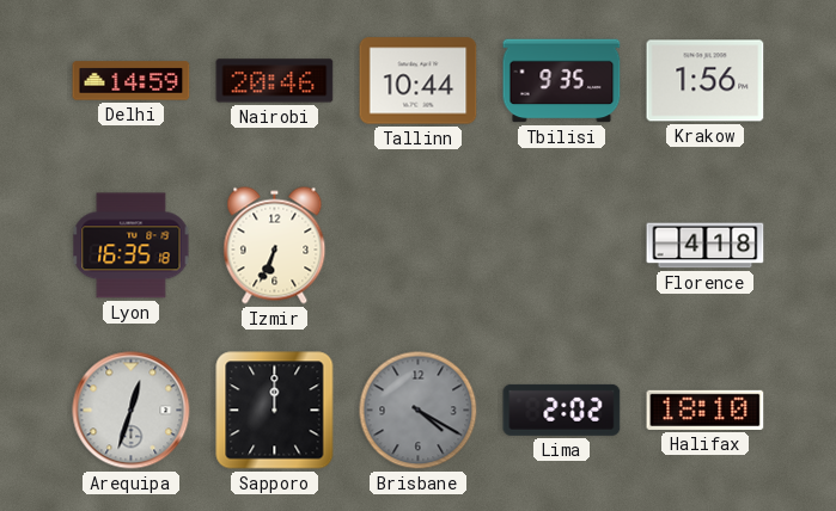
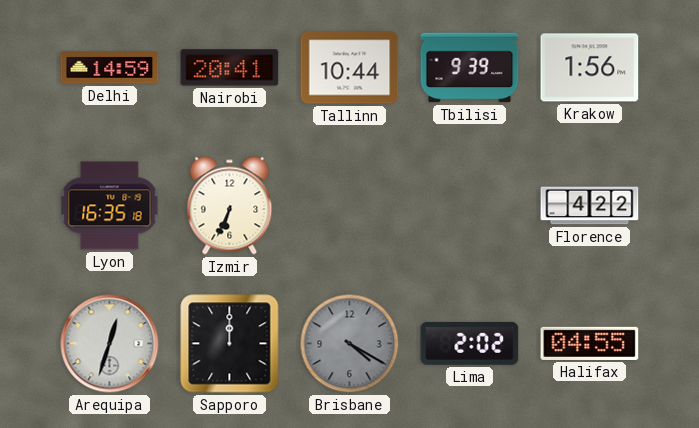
Nairobi: 20:46 -> 20:41
Tbilisi: 9:35 -> 9:39
Florence: 4:18 -> 4:22
Halifax: 18:10 -> 04:55
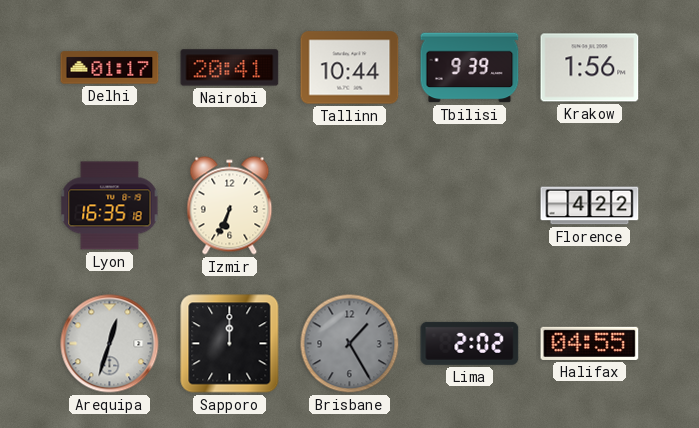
Delhi: 14:59 -> 01:17
Brisbane: 4:20 -> 1:25
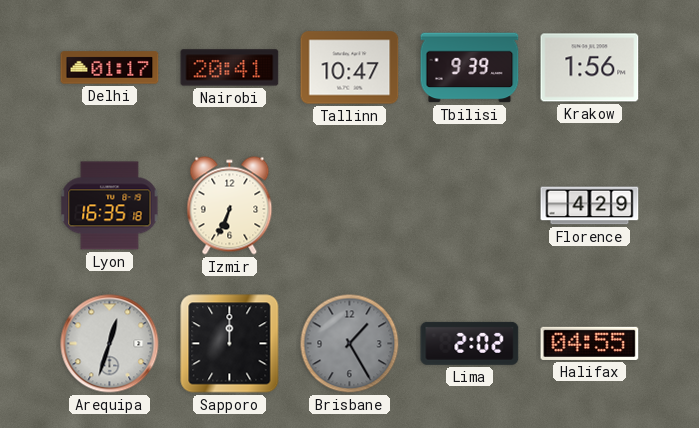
Tallinn: 10:44 -> 10:47
Florence: 4:22 -> 4:29
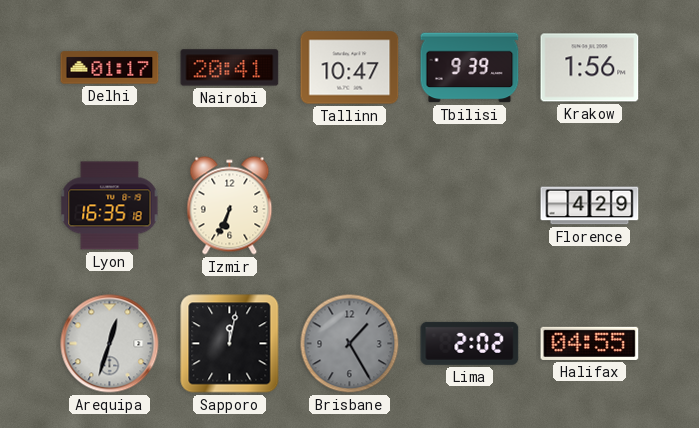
Sapporo: 12:00 -> 12:02
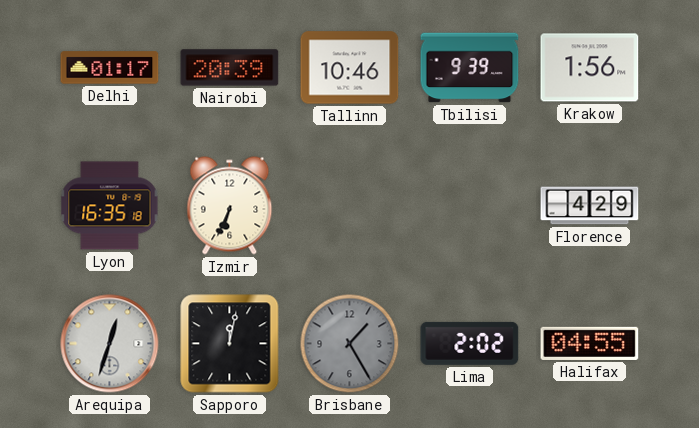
Nairobi: 20:41 -> 20:39
Tallinn: 10:47 -> 10:46
